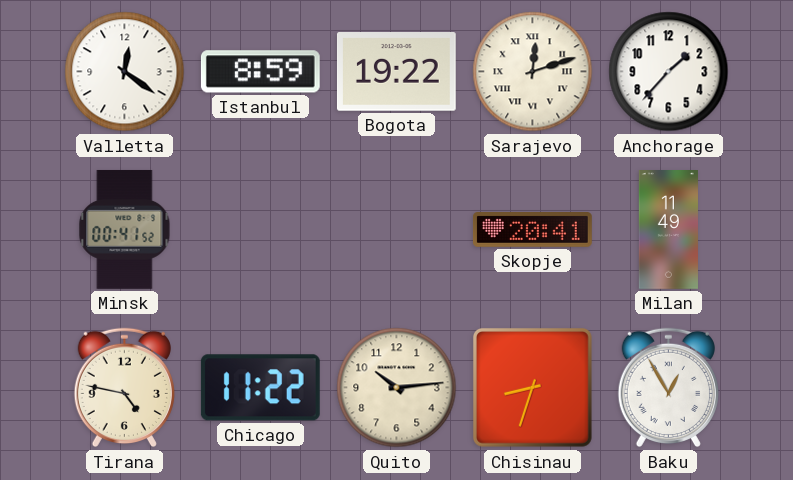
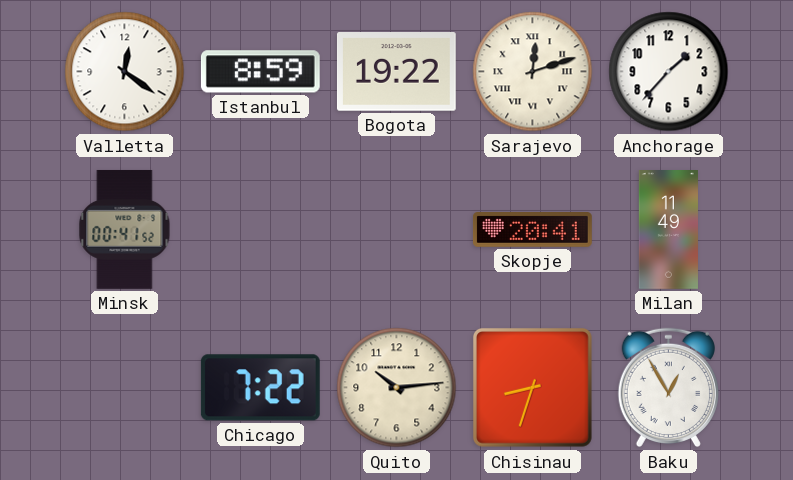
Tirana: 4:47 -> none
Chicago: 11:22 -> 7:22
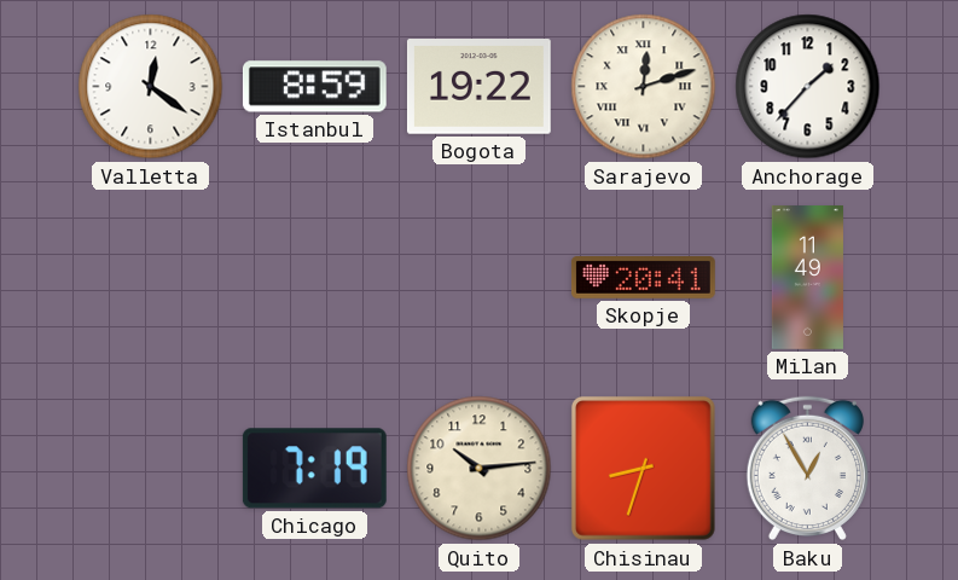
Minsk: 00:41 -> none
Chicago: 7:22 -> 7:19
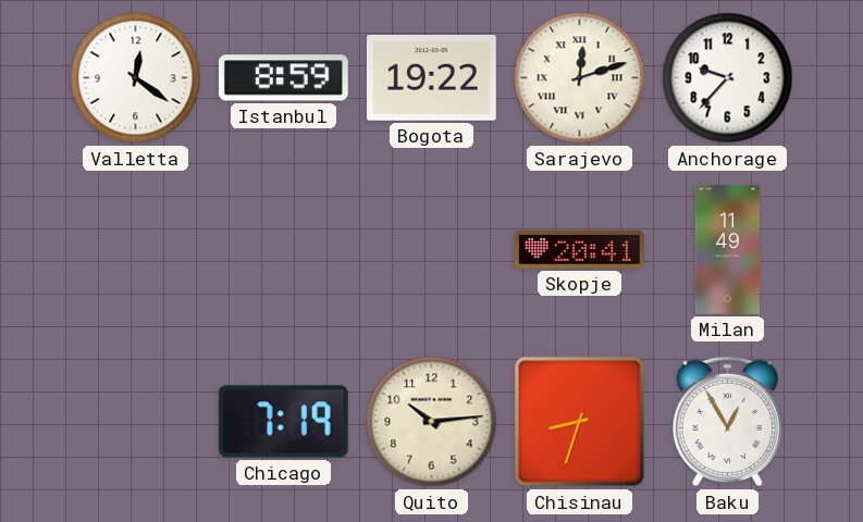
Anchorage: 1:37 -> 9:37
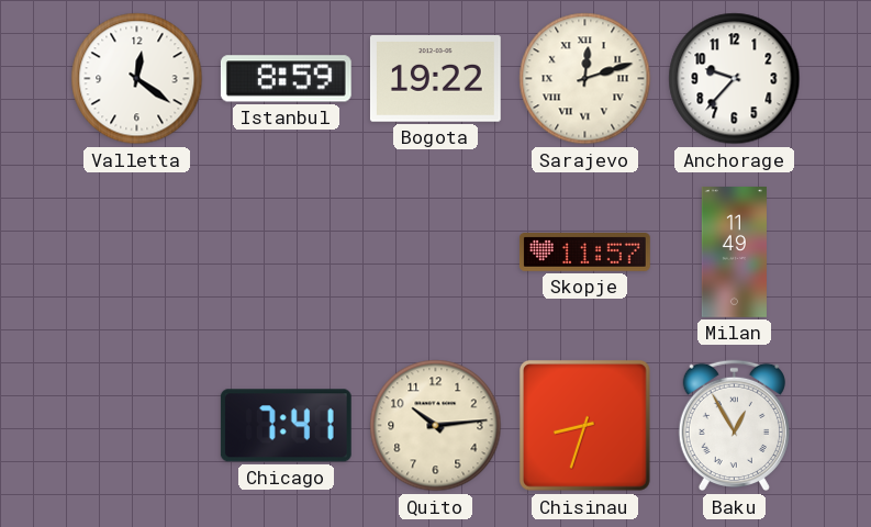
Skopje: 20:41 -> 11:57
Chicago: 7:19 -> 7:41
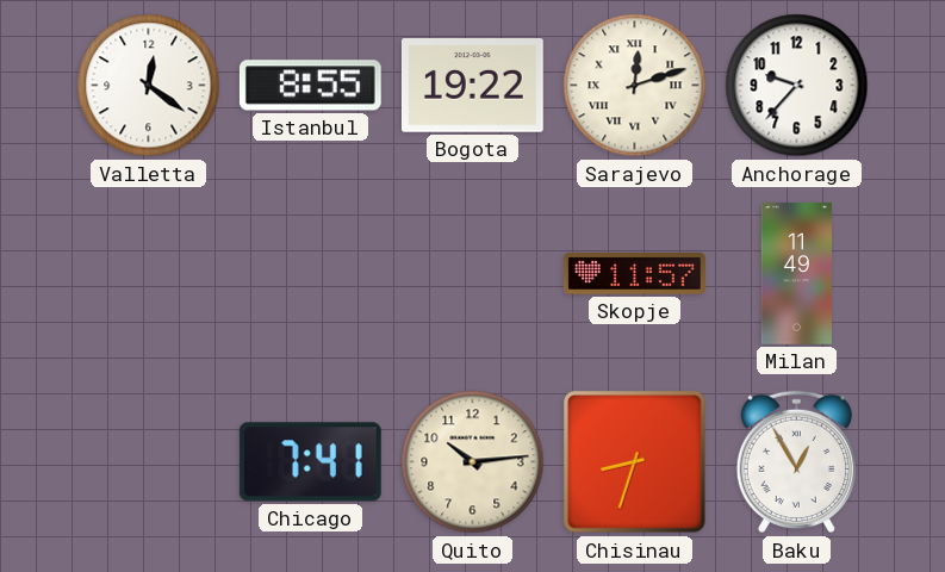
Istanbul: 8:59 -> 8:55
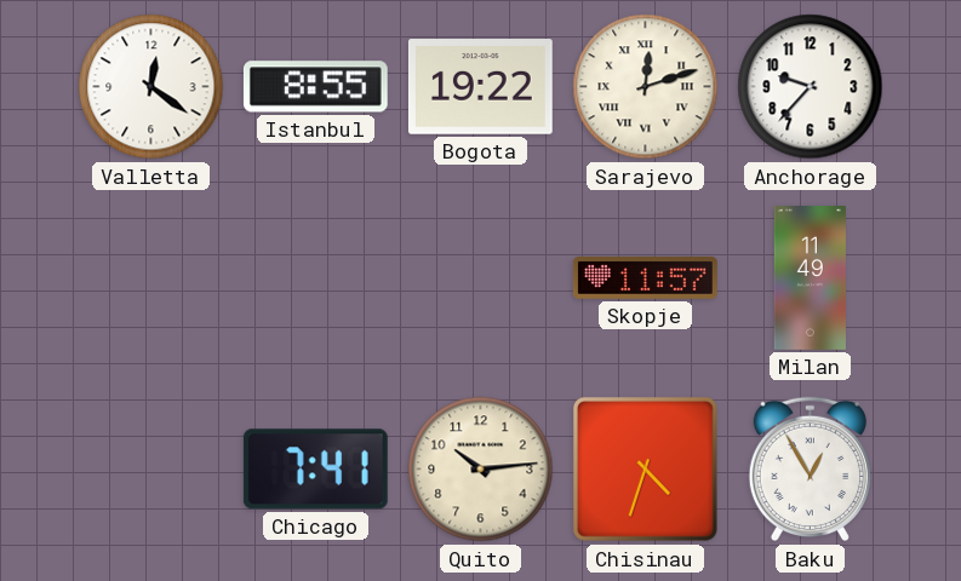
Chisinau: 8:33 -> 4:33
